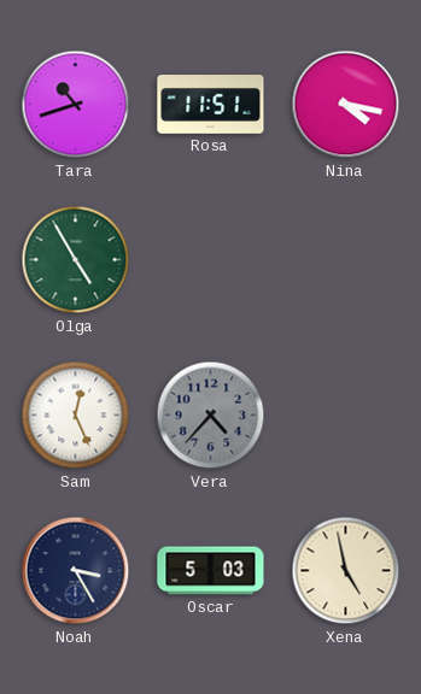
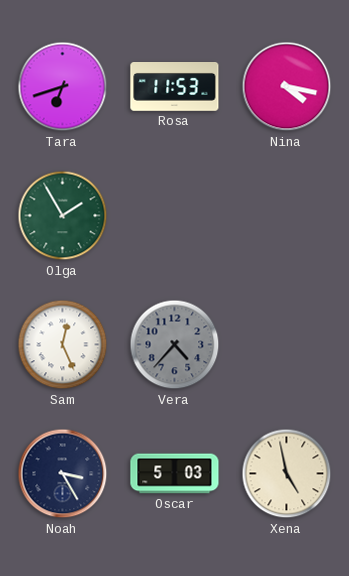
Tara: 10:42 -> 6:42
Rosa: 11:51 -> 11:53
Olga: 4:55 -> 1:55
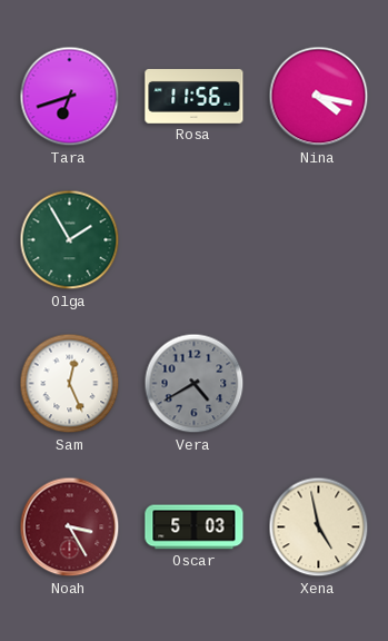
Rosa: 11:53 -> 11:56
Vera: 4:37 -> 4:40
Noah dial: navy -> burgundy
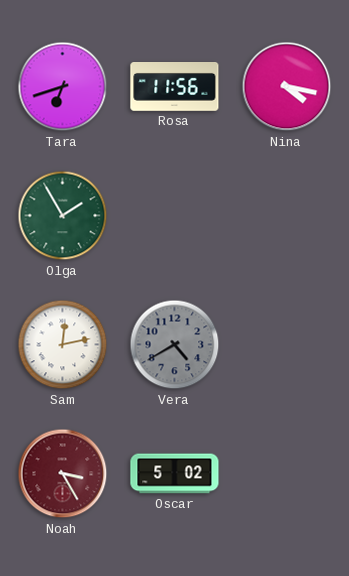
Sam: 12:26 -> 12:13
Oscar: 5:03 -> 5:02
Xena: 4:58 -> none
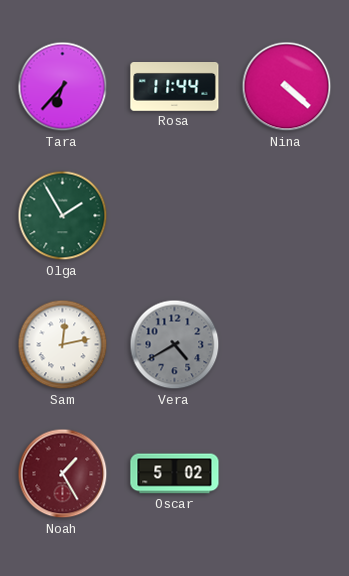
Tara: 6:42 -> 6:37
Rosa: 11:56 -> 11:44
Nina: 4:17 -> 4:22
Noah: 3:25 -> 1:25
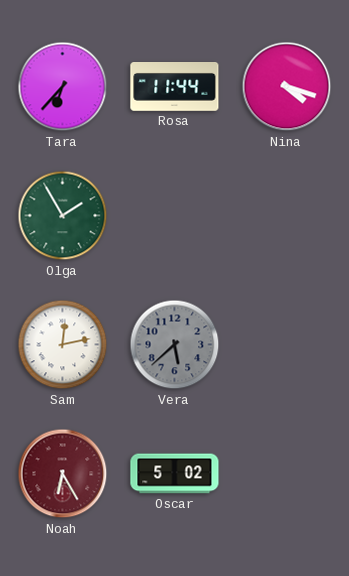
Nina: 4:22 -> 4:18
Vera: 4:40 -> 5:38
Noah: 1:25 -> 6:25
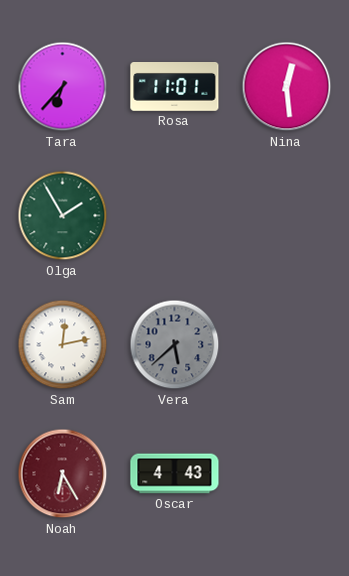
Rosa: 11:44 -> 11:01
Nina: 4:18 -> 12:29
Oscar: 5:02 -> 4:43
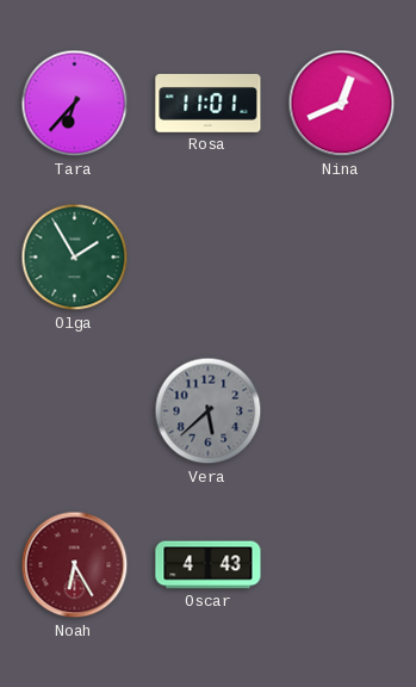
Nina: 12:29 -> 12:41
Sam: 12:13 -> none
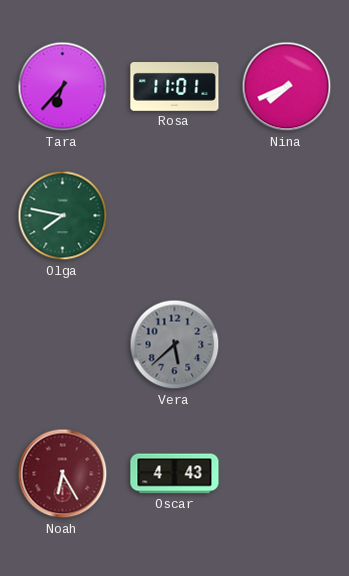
Nina: 12:41 -> 7:41
Olga: 1:55 -> 7:47
